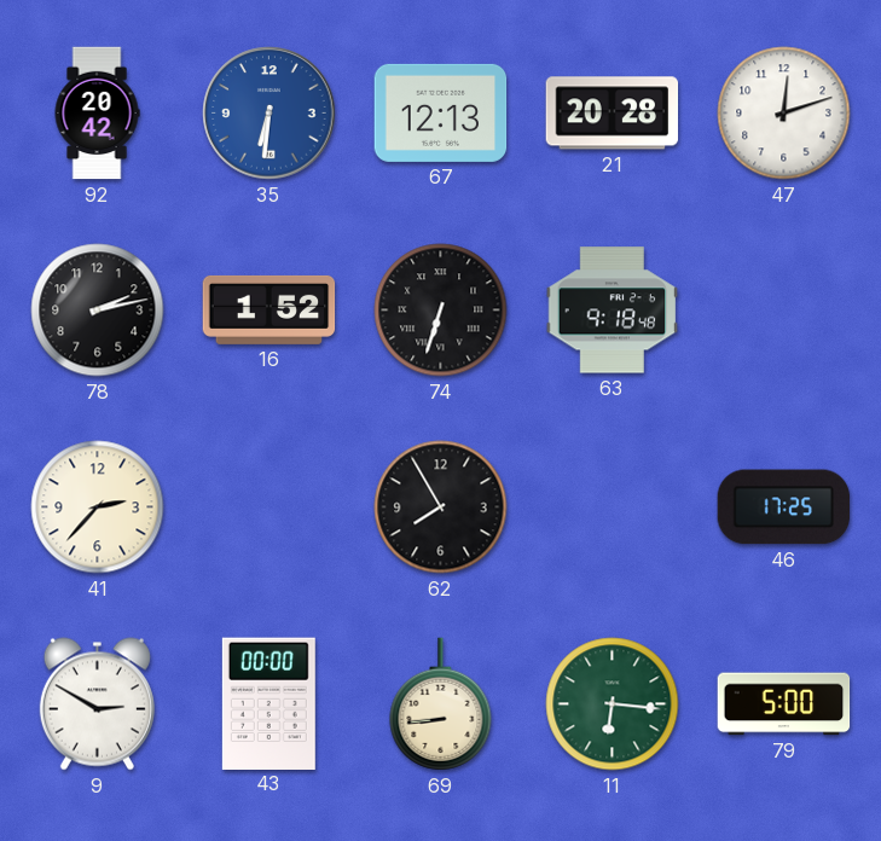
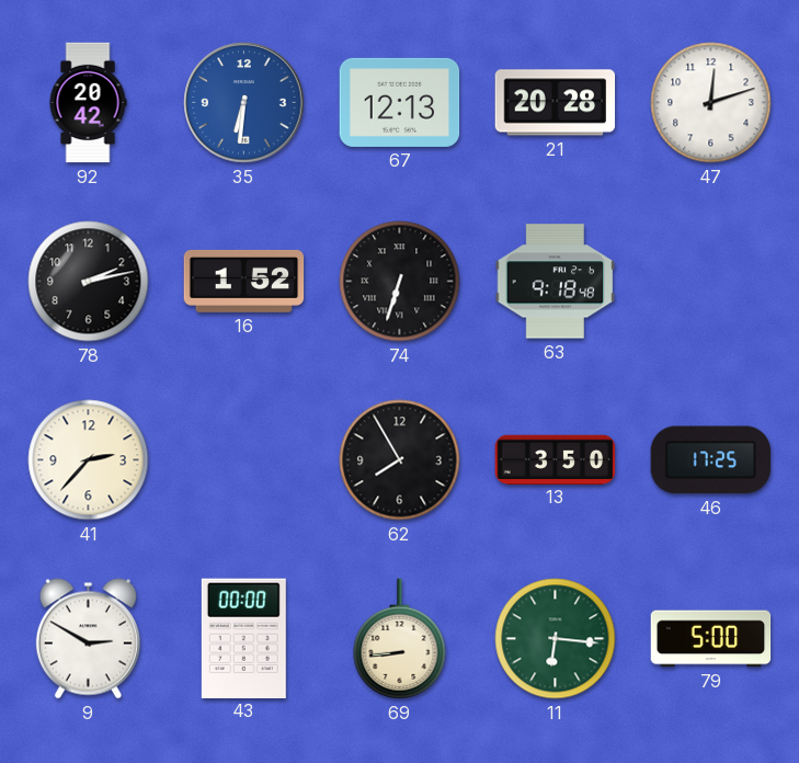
13: none -> 3:50
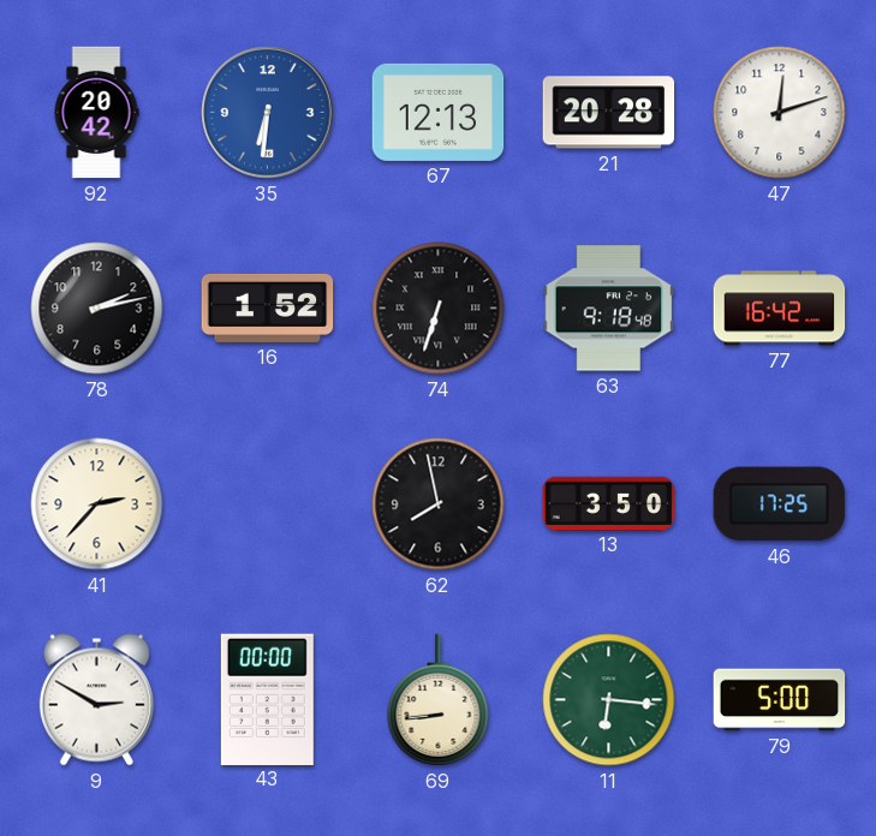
77: none -> 16:42
62: 7:55 -> 7:58
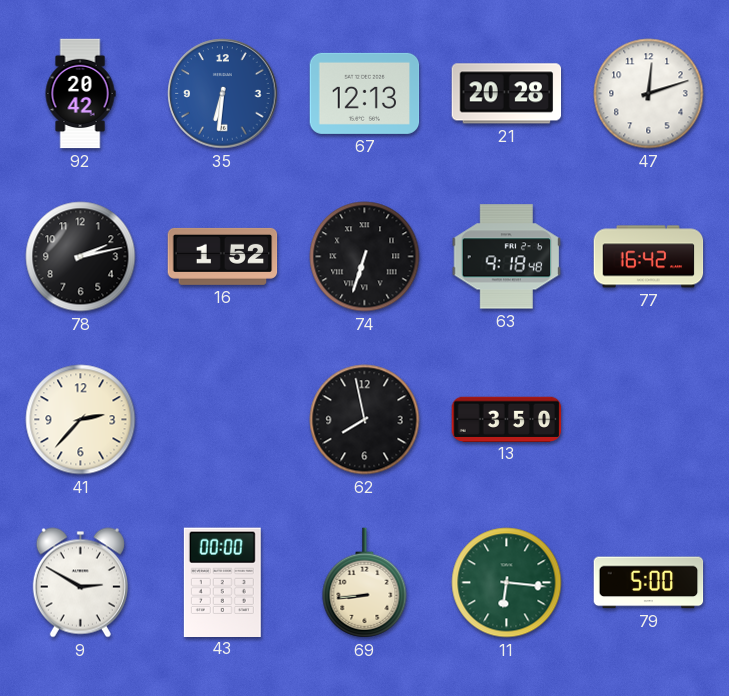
46: 17:25 -> none
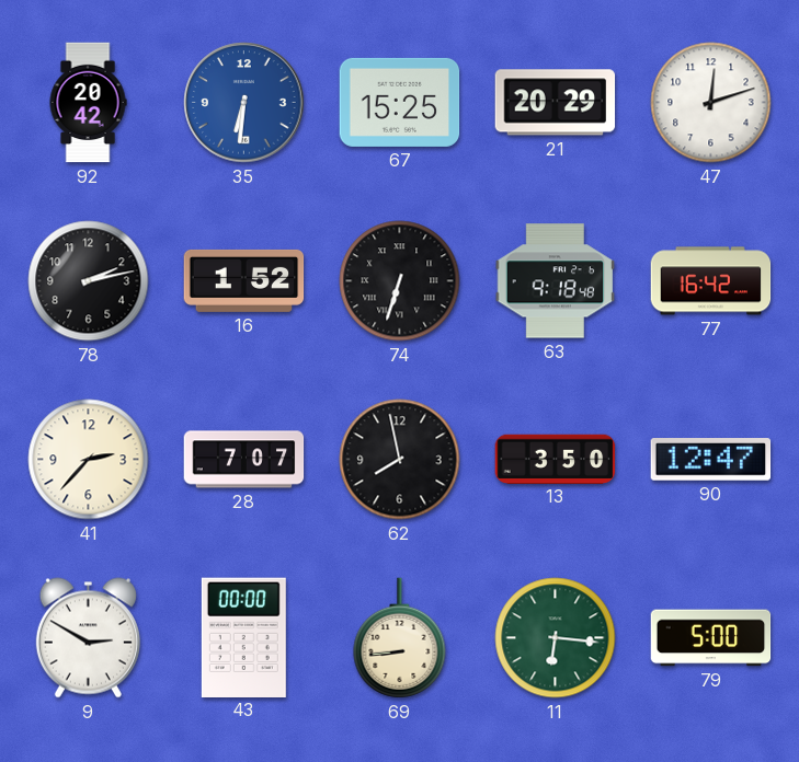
67: 12:13 -> 15:25
21: 20:28 -> 20:29
28: none -> 7:07
90: none -> 12:47
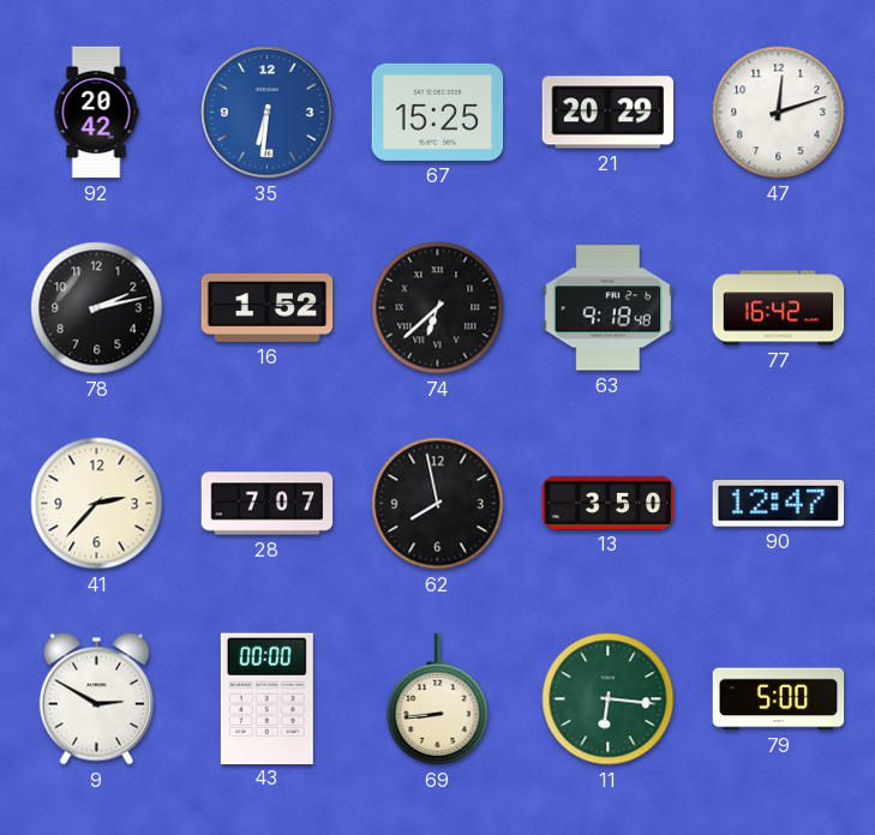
74: 6:33 -> 6:38
